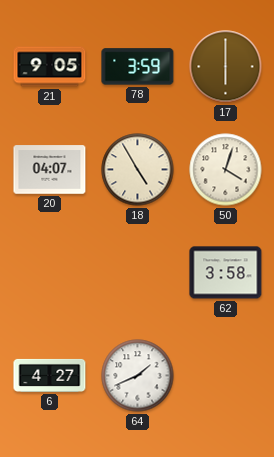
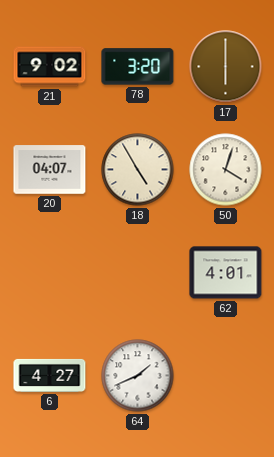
21: 9:05 -> 9:02
78: 3:59 -> 3:20
62: 3:58 -> 4:01
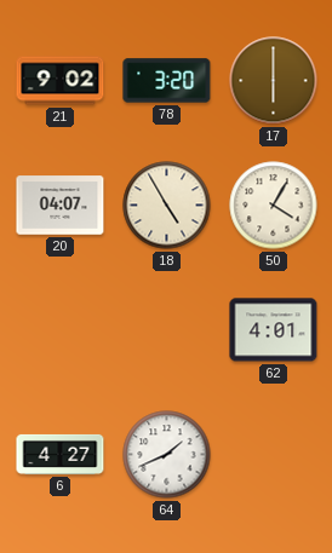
50: 4:03 -> 4:05
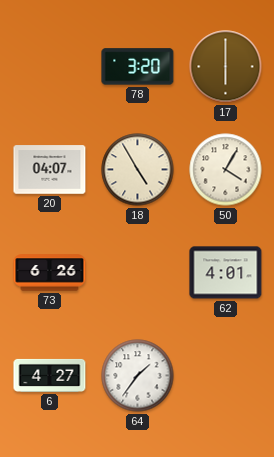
21: 9:02 -> none
73: none -> 6:26
64: 1:41 -> 1:36
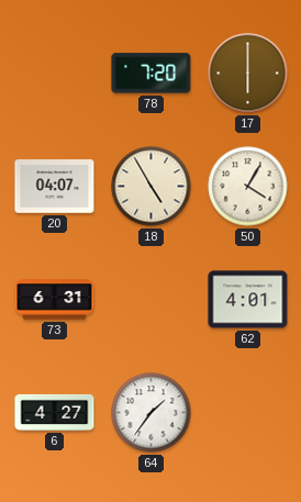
78: 3:20 -> 7:20
73: 6:26 -> 6:31
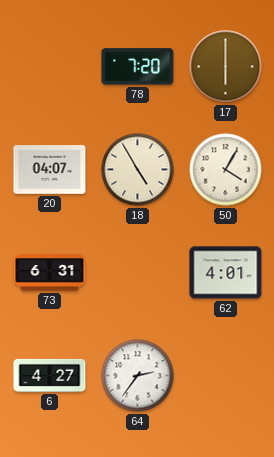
64: 1:36 -> 2:36
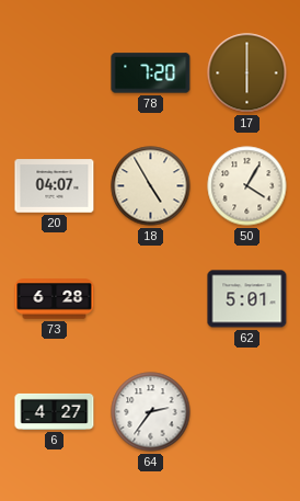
73: 6:31 -> 6:28
62: 4:01 -> 5:01
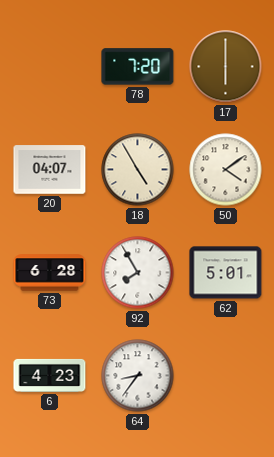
50: 4:05 -> 4:09
92: none -> 7:55
6: 4:27 -> 4:23
64: 2:36 -> 8:36
